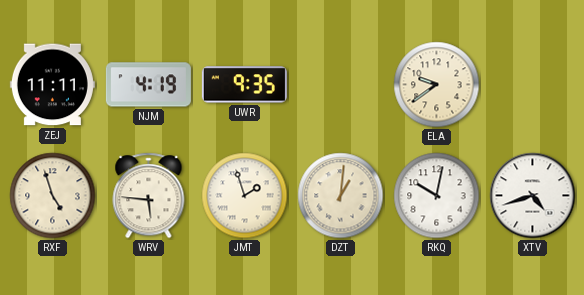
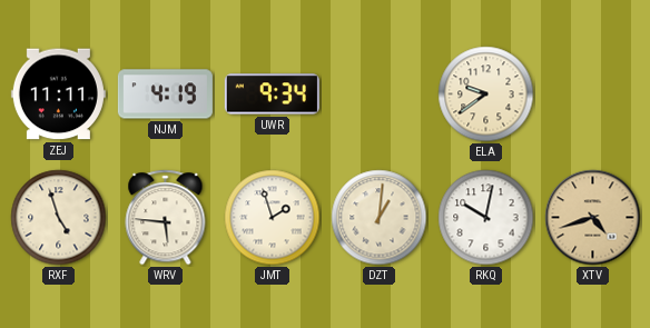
UWR: 9:35 -> 9:34
XTV dial: white -> champagne
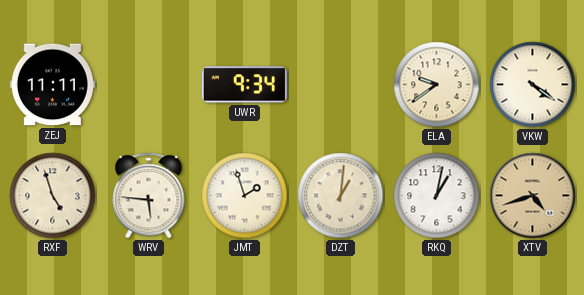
NJM: 4:19 -> none
VKW: none -> 4:21
RKQ: 10:02 -> 1:02
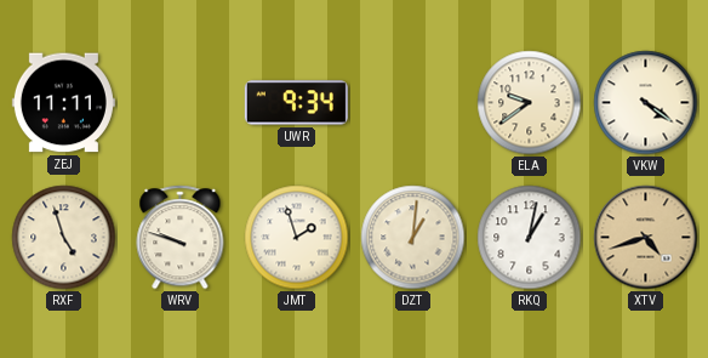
WRV: 5:46 -> 9:48
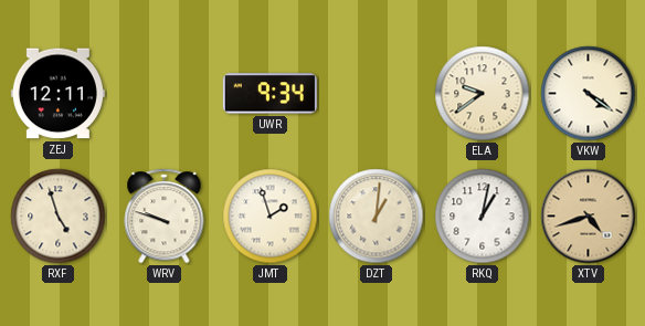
ZEJ: 11:11 -> 12:11
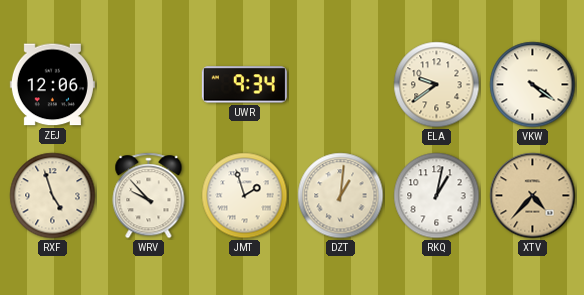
ZEJ: 12:11 -> 12:06
WRV: 9:48 -> 9:53
XTV: 4:42 -> 4:37
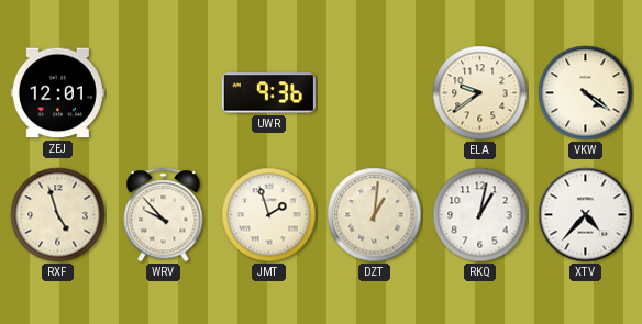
ZEJ: 12:06 -> 12:01
UWR: 9:34 -> 9:36
XTV dial: champagne -> white
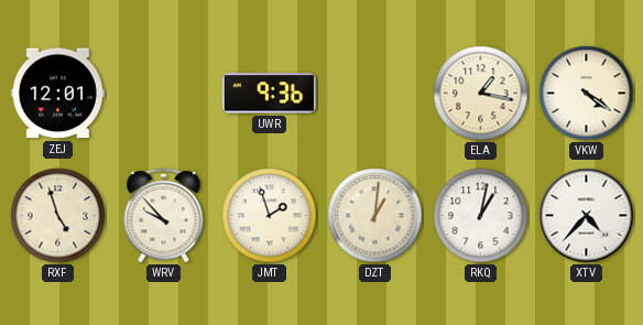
ELA: 9:39 -> 1:17
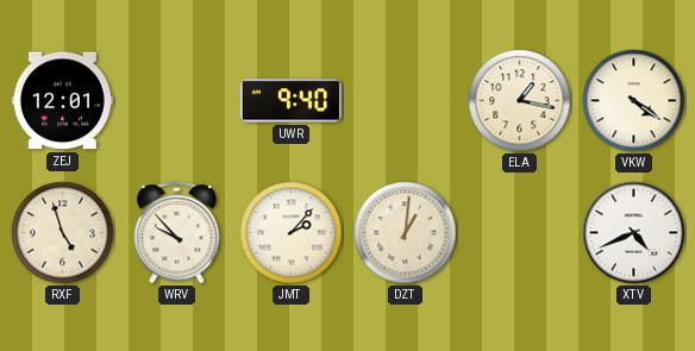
UWR: 9:36 -> 9:40
JMT: 1:57 -> 2:07
RKQ: 1:02 -> none
XTV: 4:37 -> 4:41
